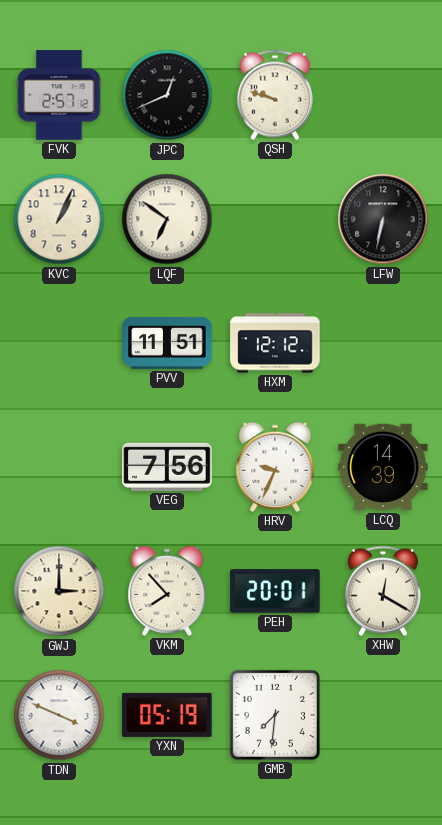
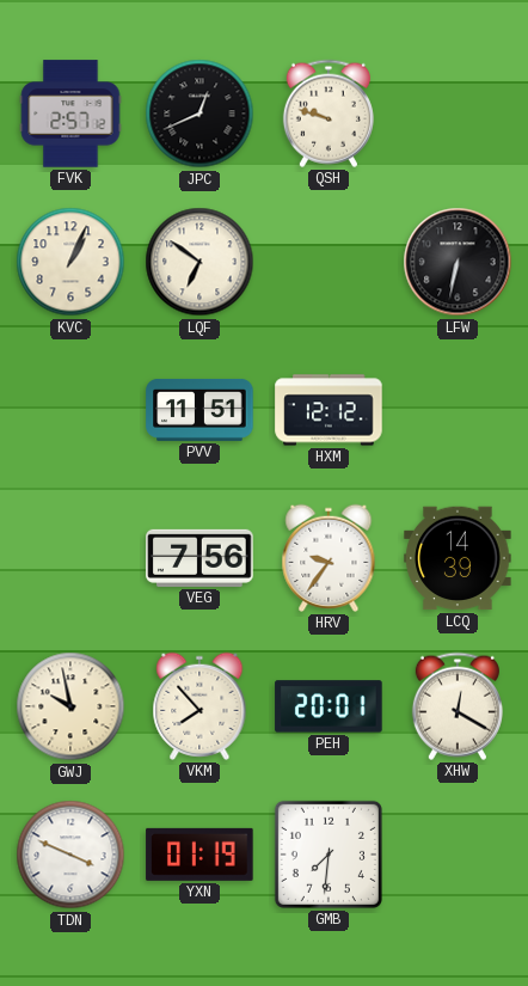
HRV: 9:34 -> 9:36
GWJ: 3:00 -> 9:58
YXN: 05:19 -> 01:19
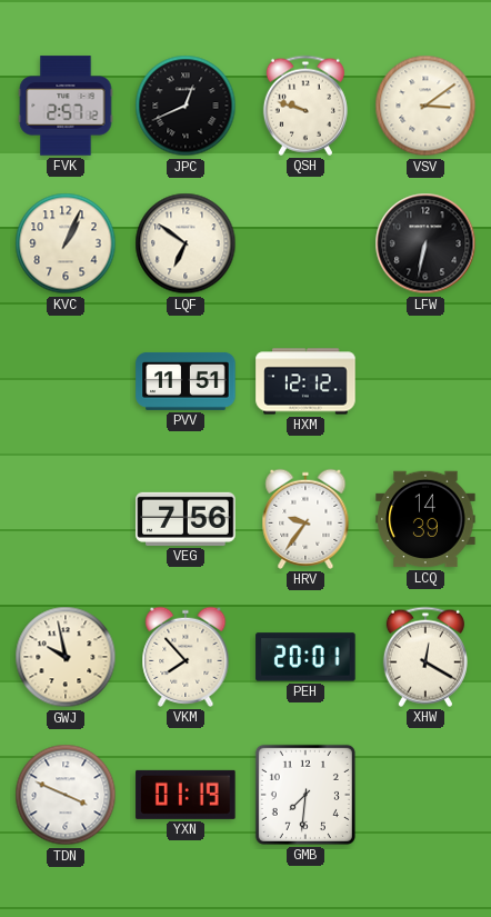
VSV: none -> 3:09
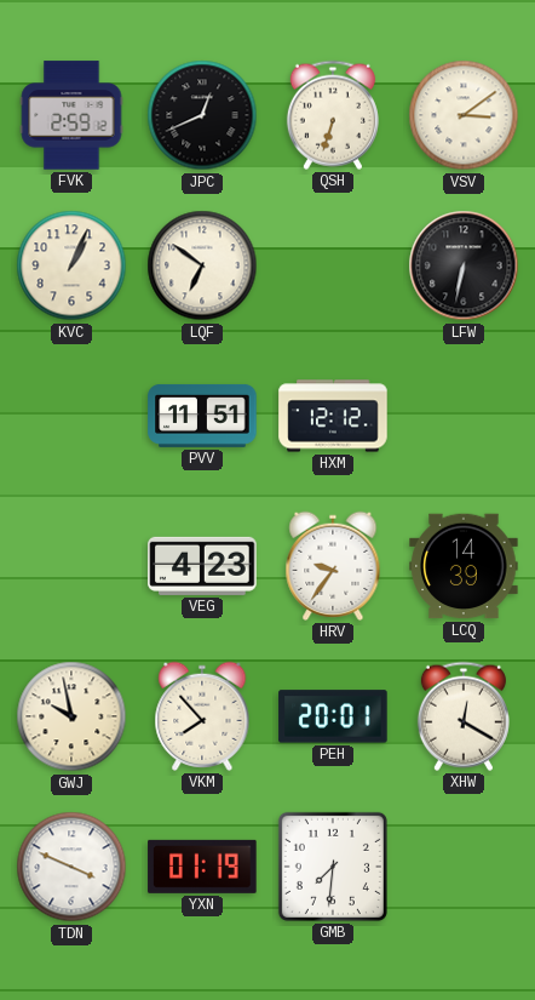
FVK: 2:57 -> 2:59
QSH: 9:48 -> 6:33
VEG: 7:56 -> 4:23
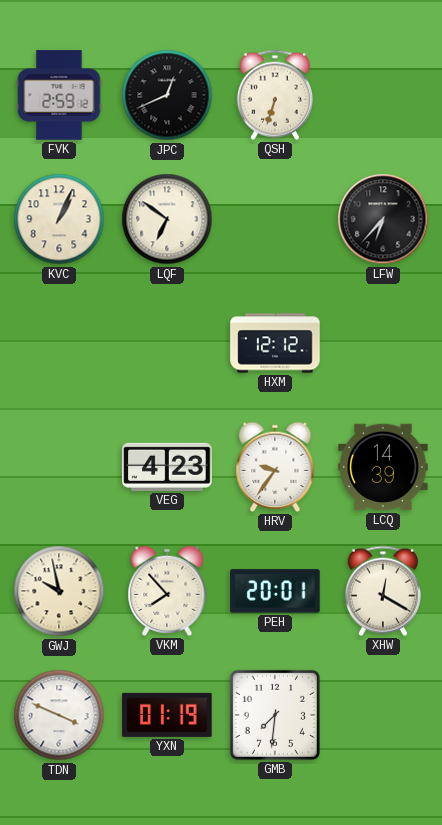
VSV: 3:09 -> none
LFW: 6:32 -> 6:37
PVV: 11:51 -> none
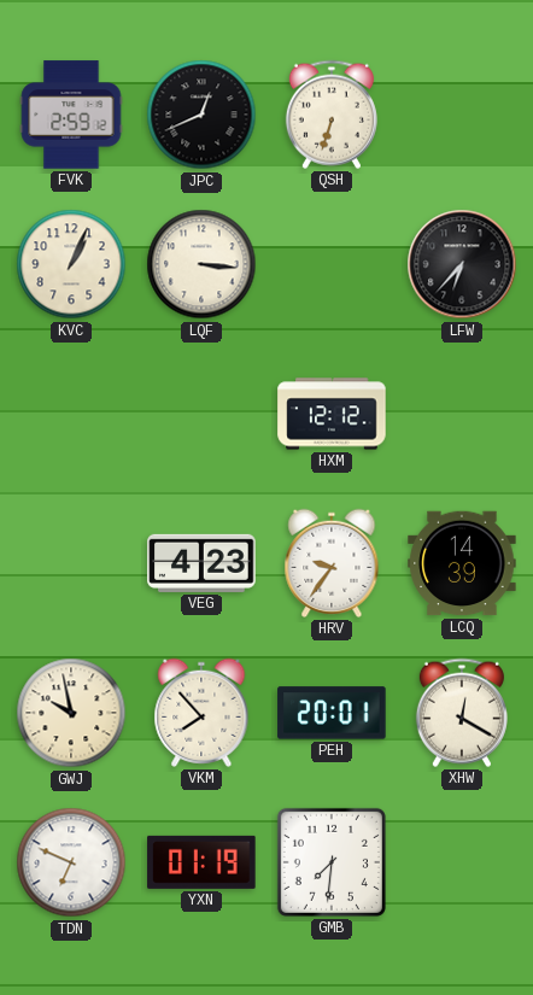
LQF: 6:51 -> 3:16
TDN: 3:49 -> 6:49
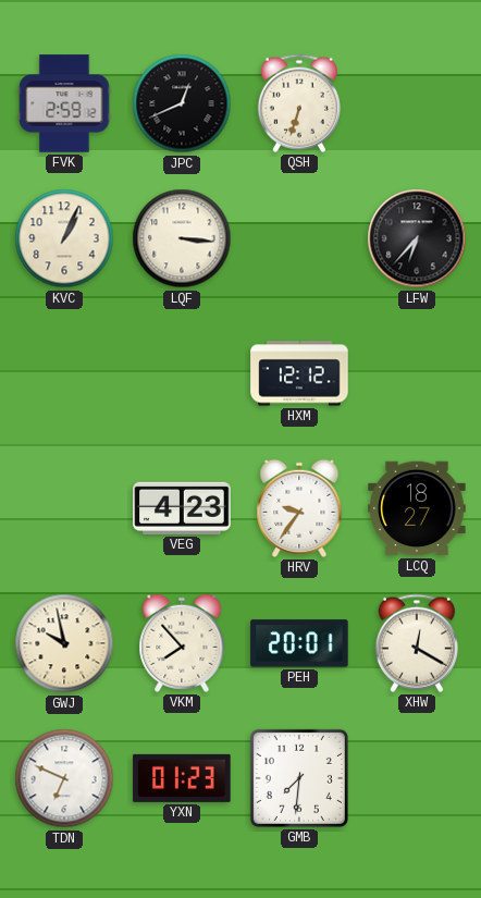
LCQ: 14:39 -> 18:27
YXN: 01:19 -> 01:23
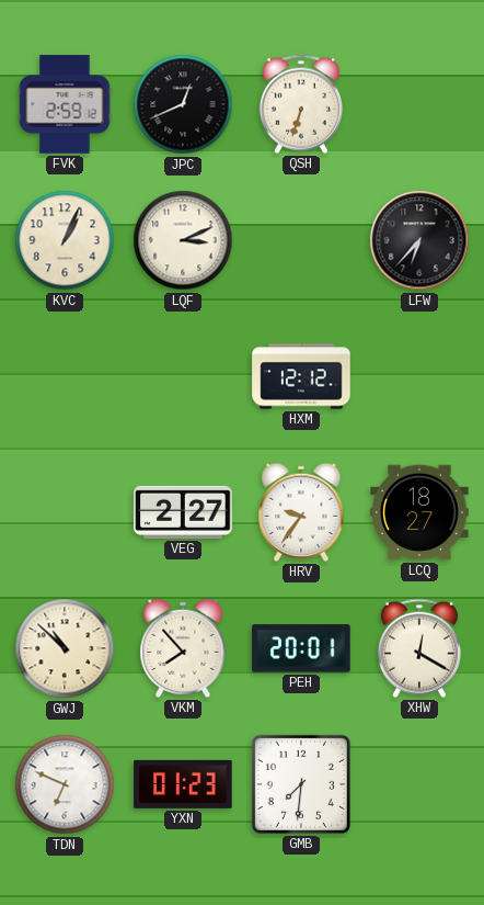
LQF: 3:16 -> 3:11
VEG: 4:23 -> 2:27
GWJ: 9:58 -> 10:52
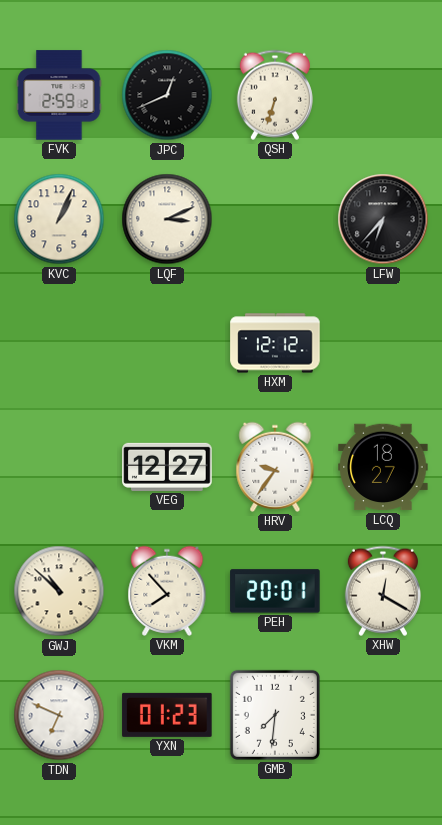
VEG: 2:27 -> 12:27
